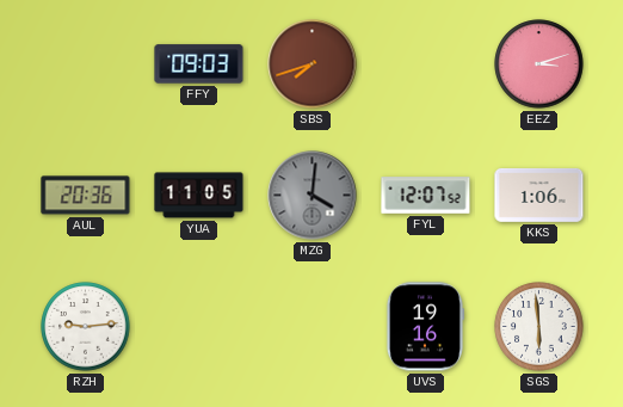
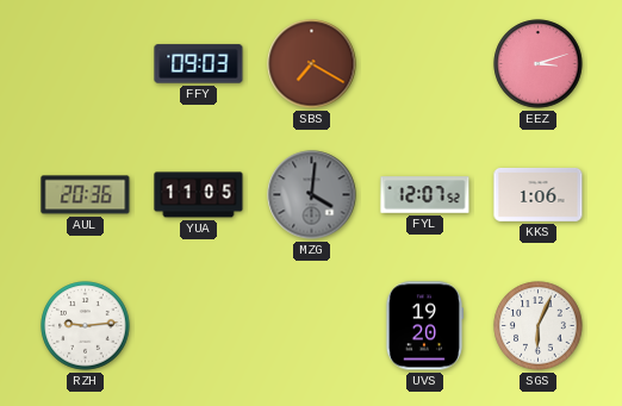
SBS: 7:42 -> 7:20
UVS: 19:16 -> 19:20
SGS: 5:59 -> 6:04
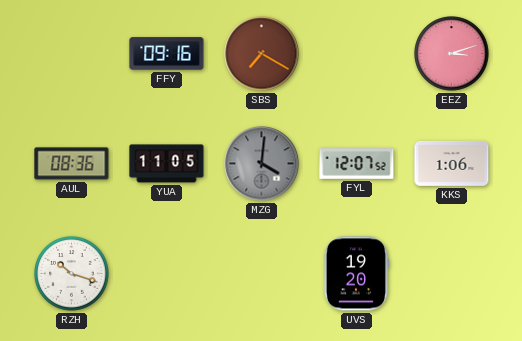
FFY: 09:03 -> 09:16
AUL: 20:36 -> 08:36
RZH: 9:14 -> 10:18
SGS: 6:04 -> none
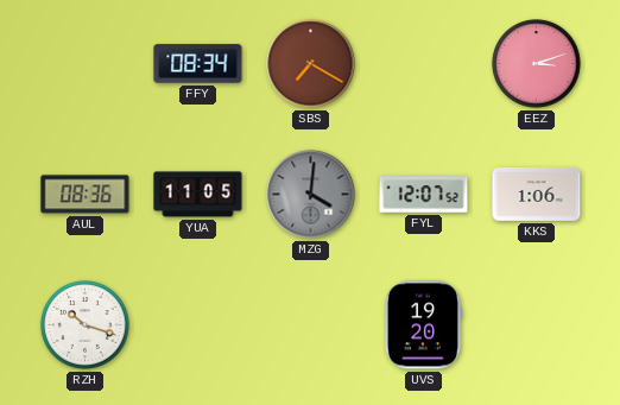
FFY: 09:16 -> 08:34
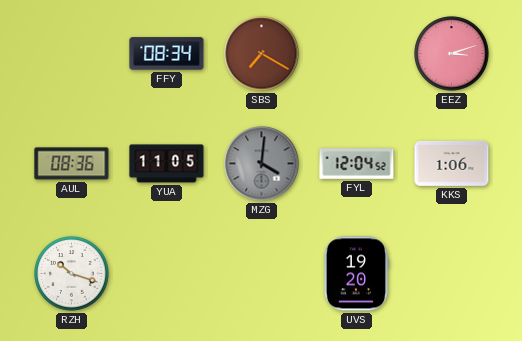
FYL: 12:07 -> 12:04
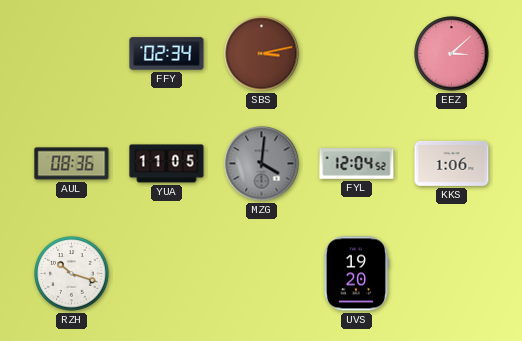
FFY: 08:34 -> 02:34
SBS: 7:20 -> 3:13
EEZ: 3:12 -> 3:08
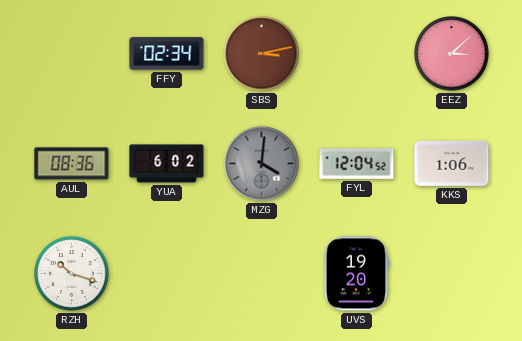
YUA: 11:05 -> 6:02
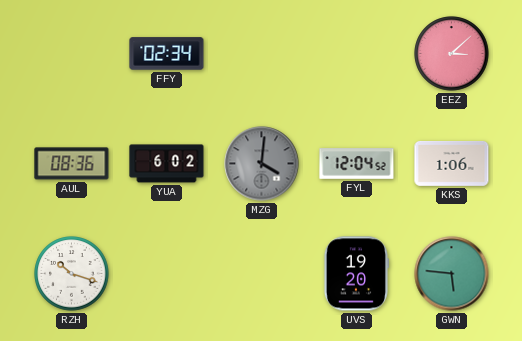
SBS: 3:13 -> none
GWN: none -> 5:46
